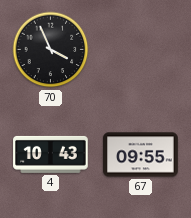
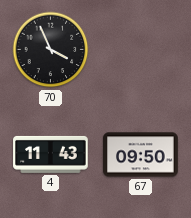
4: 10:43 -> 11:43
67: 09:55 -> 09:50
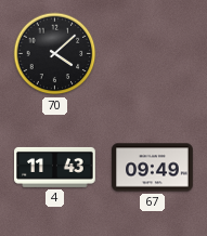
70: 3:56 -> 4:08
67: 09:50 -> 09:49
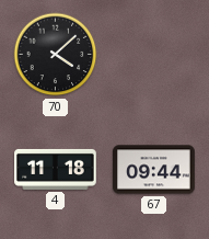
4: 11:43 -> 11:18
67: 09:49 -> 09:44
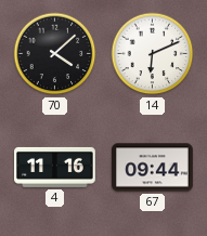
14: none -> 6:11
4: 11:18 -> 11:16
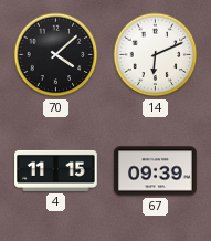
4: 11:16 -> 11:15
67: 09:44 -> 09:39
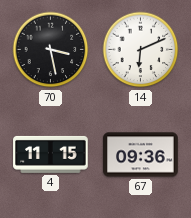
70: 4:08 -> 3:28
67: 09:39 -> 09:36
